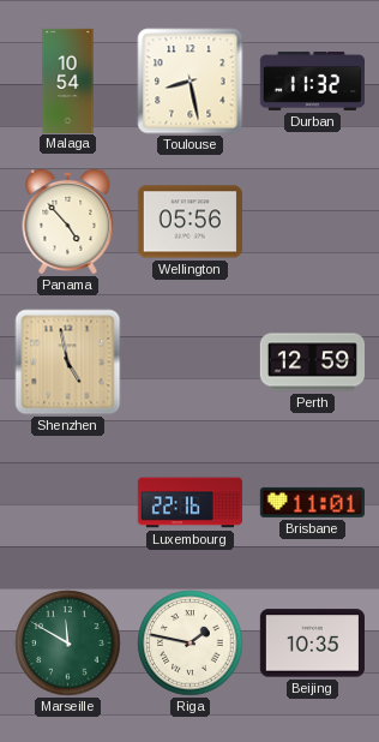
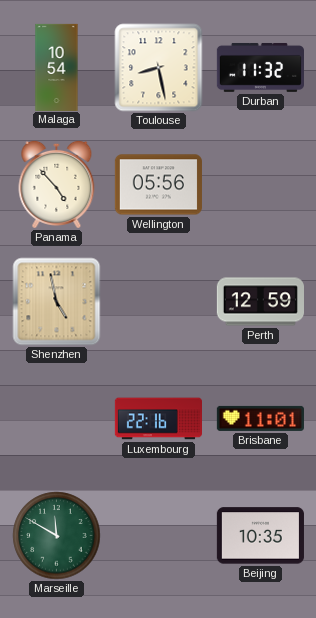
Riga: 1:47 -> none
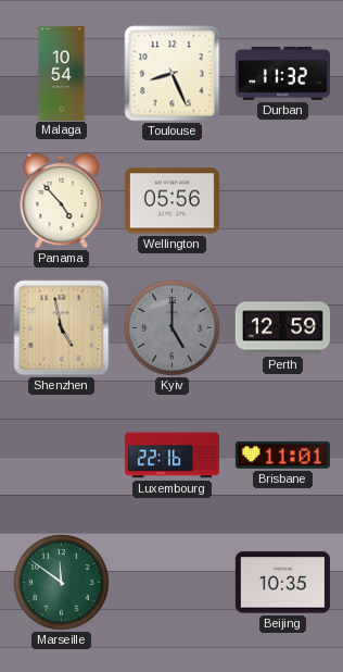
Toulouse: 8:28 -> 8:26
Kyiv: none -> 5:00
Marseille: 11:50 -> 11:51
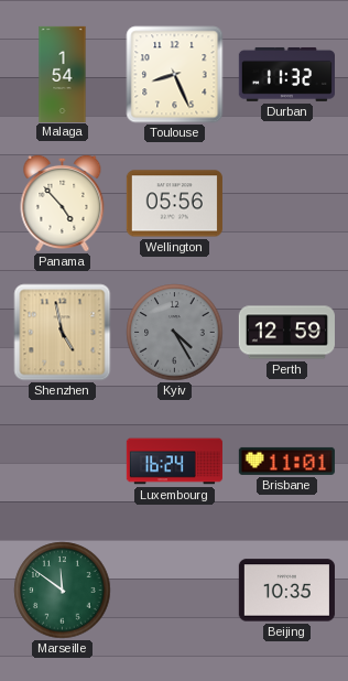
Malaga: 10:54 -> 1:54
Kyiv: 5:00 -> 4:25
Luxembourg: 22:16 -> 16:24
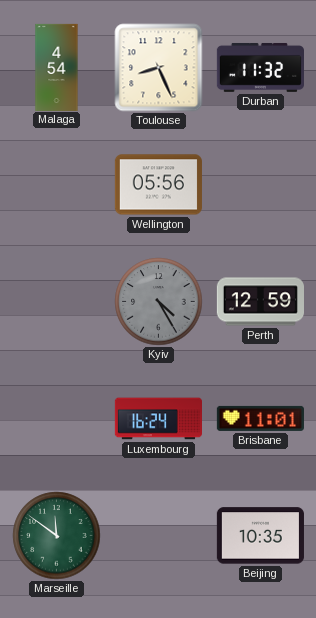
Malaga: 1:54 -> 4:54
Panama: 4:53 -> none
Shenzhen: 4:58 -> none
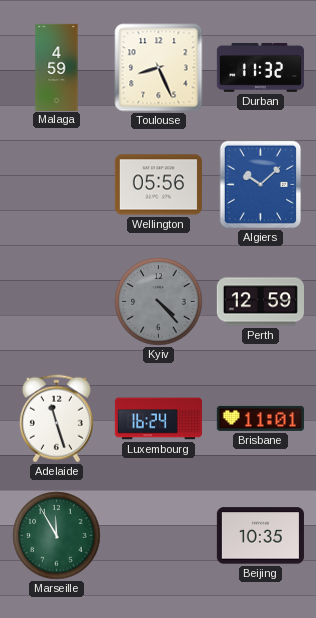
Malaga: 4:54 -> 4:59
Algiers: none -> 10:08
Kyiv: 4:25 -> 4:23
Adelaide: none -> 11:27
Marseille: 11:51 -> 11:55
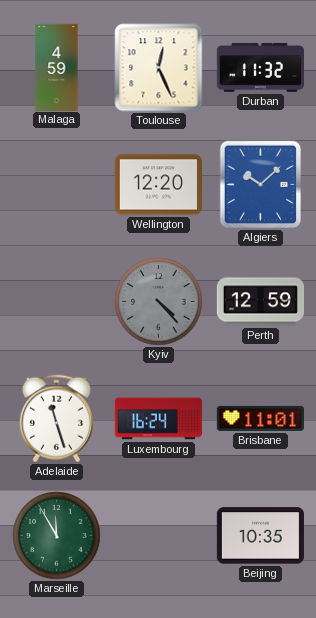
Toulouse: 8:26 -> 12:26
Wellington: 05:56 -> 12:20
